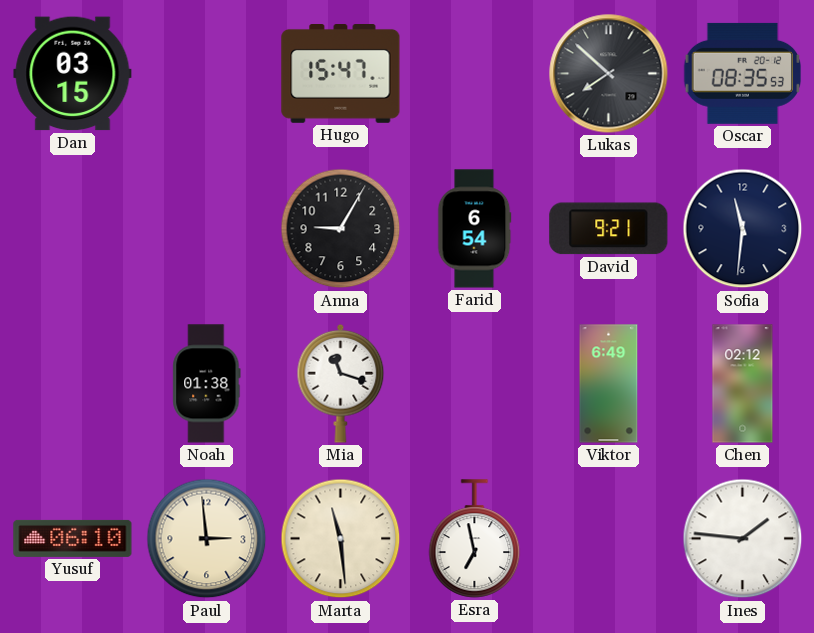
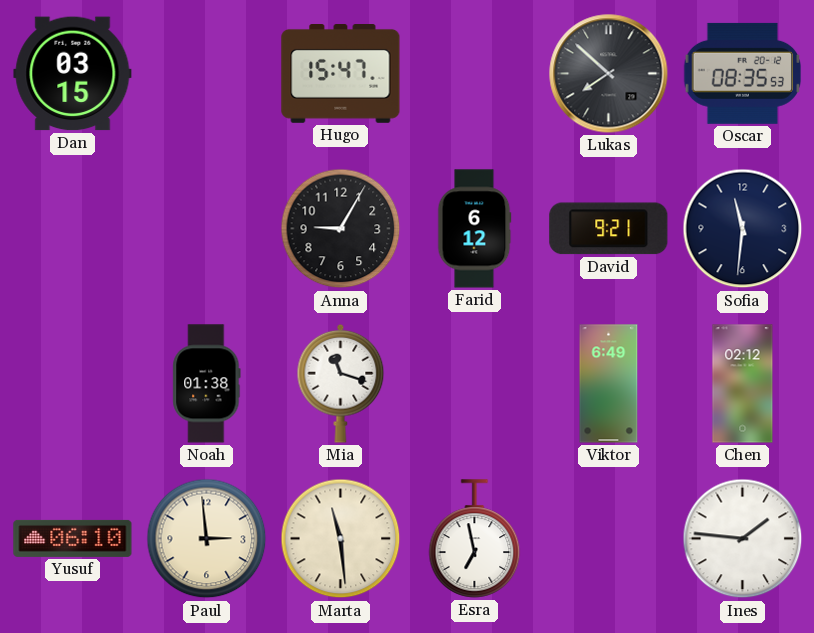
Farid: 6:54 -> 6:12
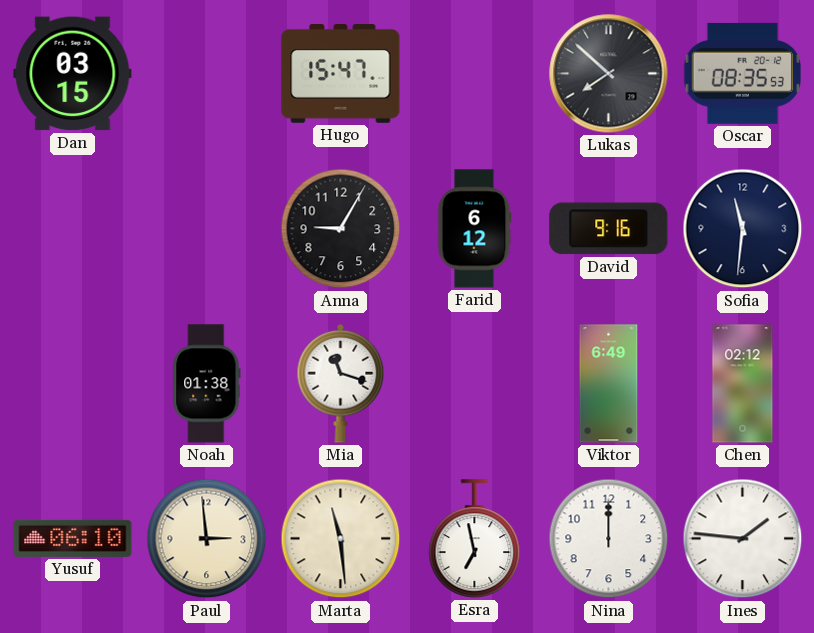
David: 9:21 -> 9:16
Nina: none -> 12:00
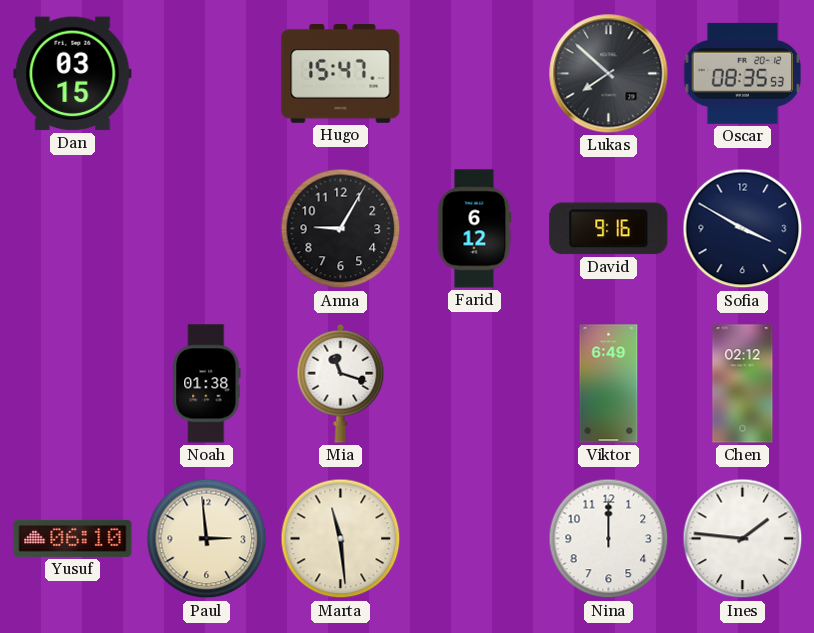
Sofia: 11:31 -> 3:50
Esra: 6:58 -> none
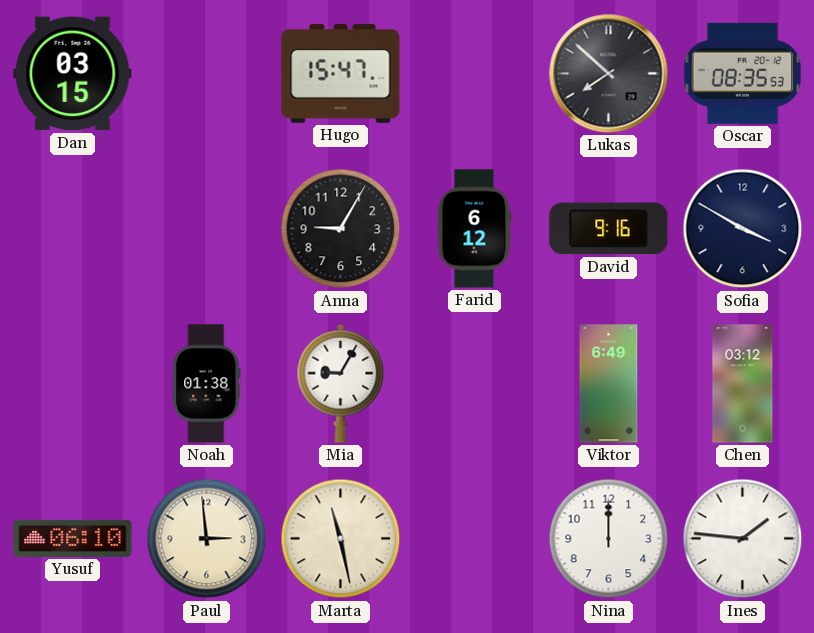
Mia: 11:18 -> 9:05
Chen: 02:12 -> 03:12
Marta: 11:29 -> 11:28
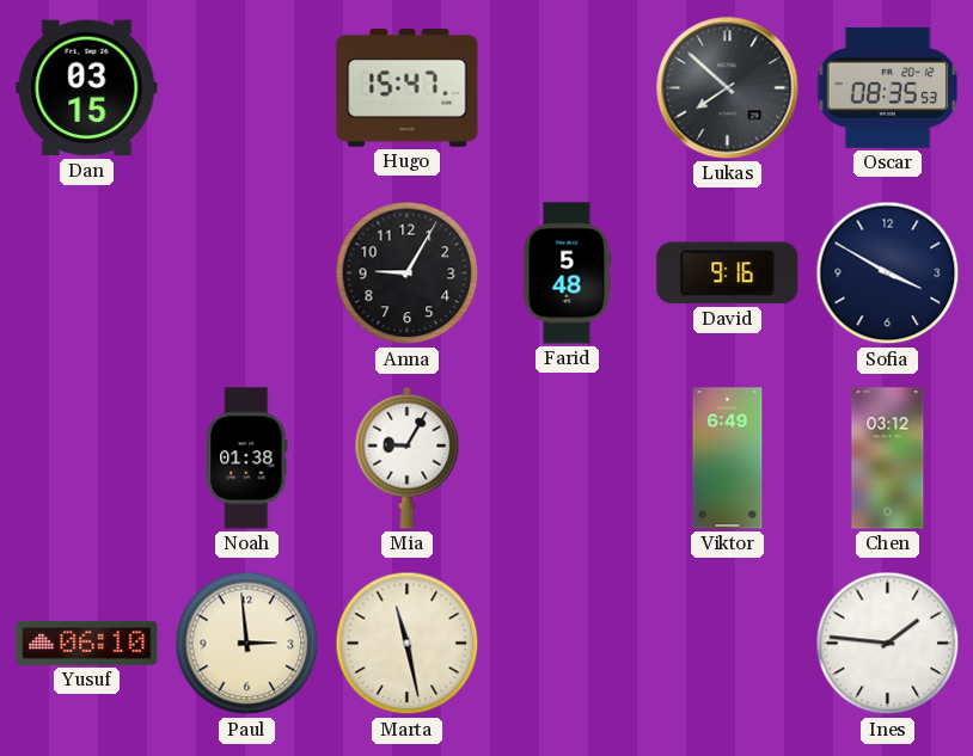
Farid: 6:12 -> 5:48
Nina: 12:00 -> none
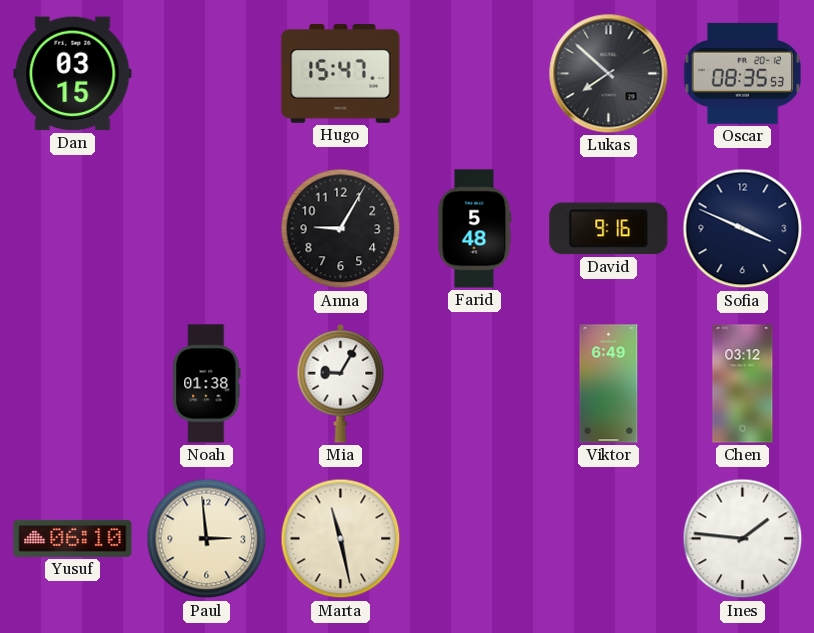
Sofia: 3:50 -> 3:49
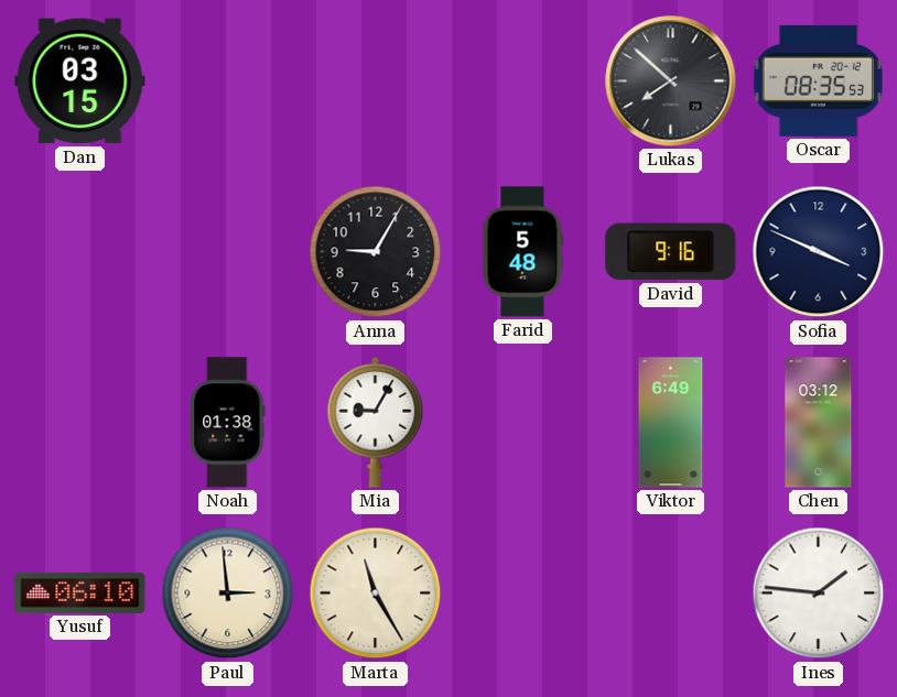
Hugo: 15:47 -> none
Marta: 11:28 -> 11:25
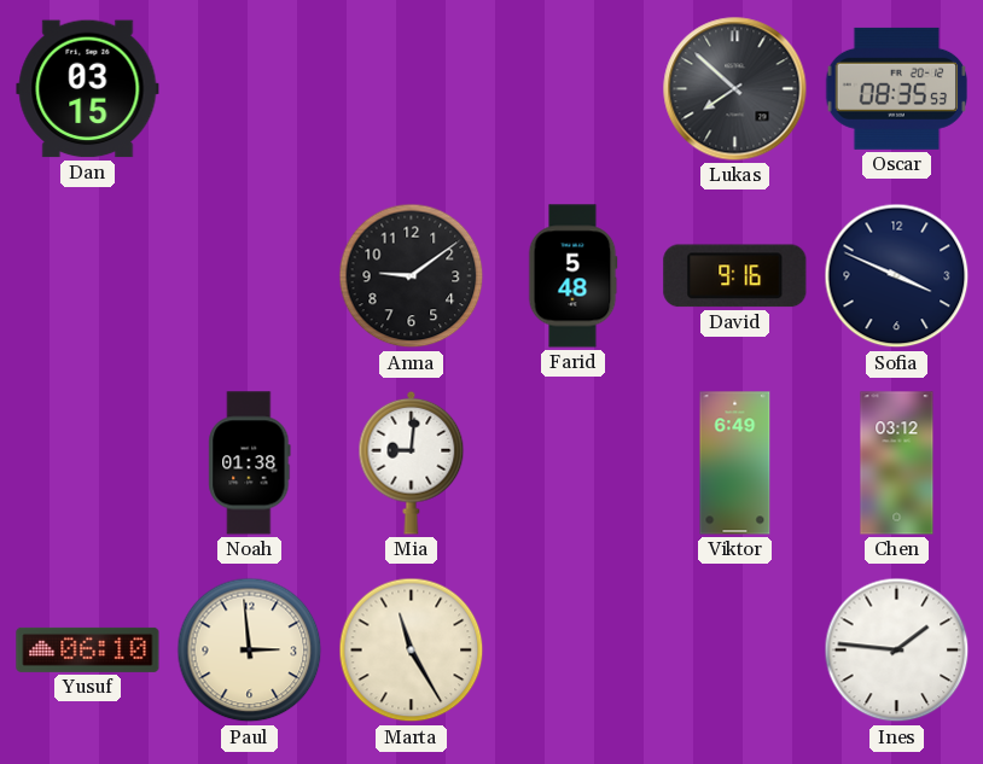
Anna: 9:05 -> 9:09
Mia: 9:05 -> 9:01
